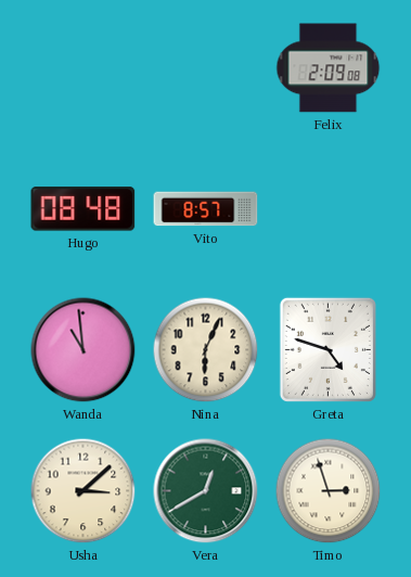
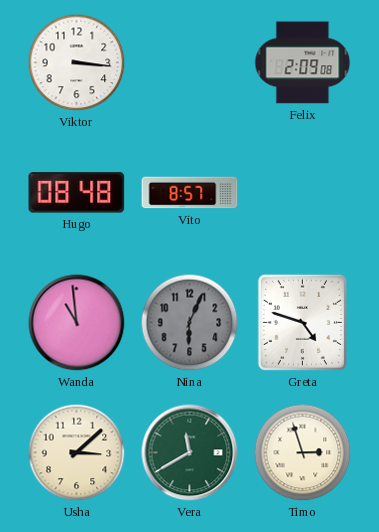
Viktor: none -> 3:16
Nina dial: cream -> grey
Vera: 12:40 -> 11:40
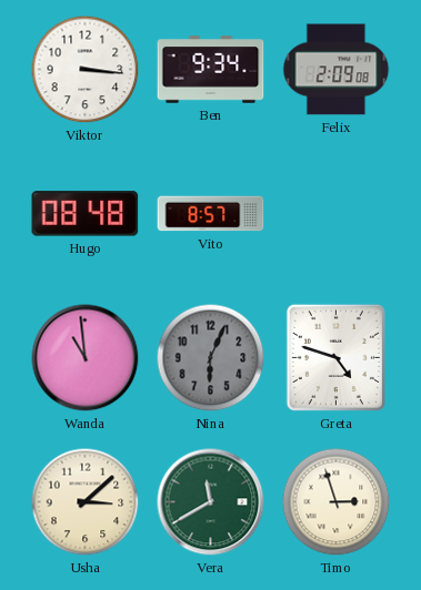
Ben: none -> 9:34
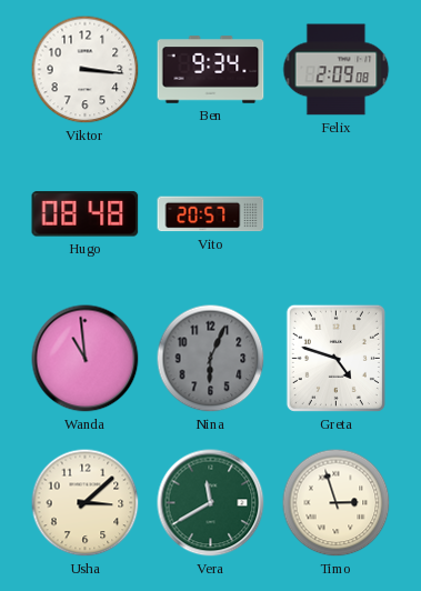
Vito: 8:57 -> 20:57
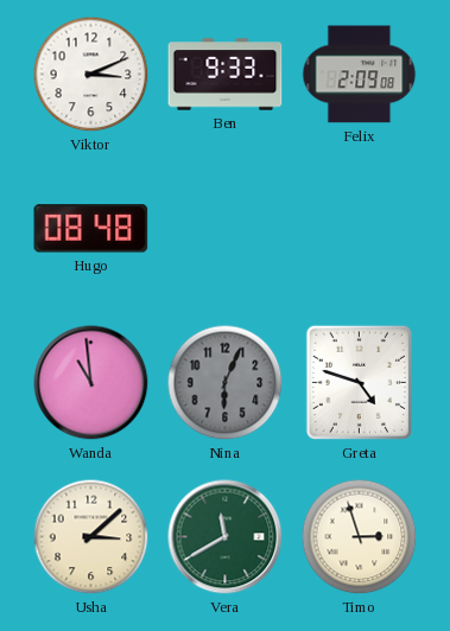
Viktor: 3:16 -> 3:11
Ben: 9:34 -> 9:33
Vito: 20:57 -> none
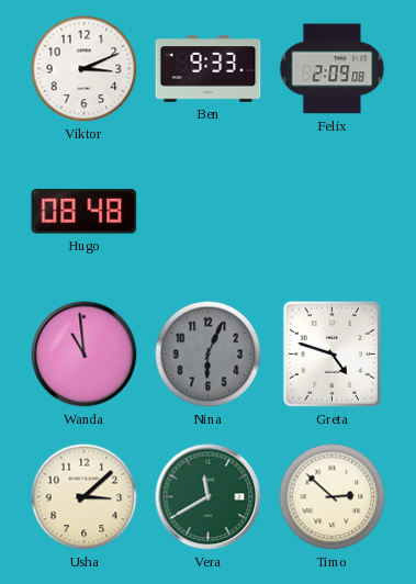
Timo: 2:57 -> 2:52
